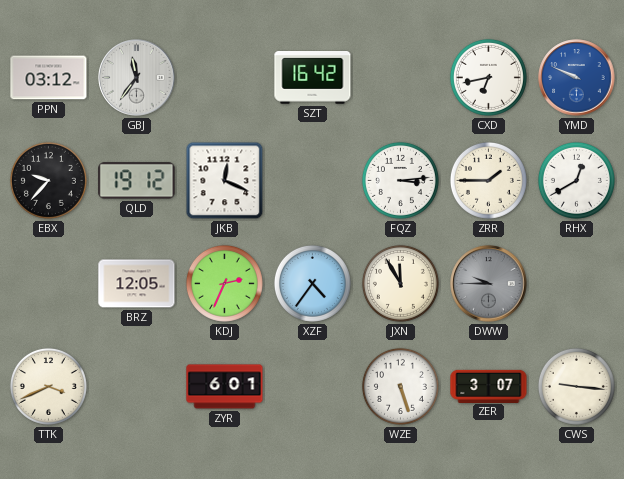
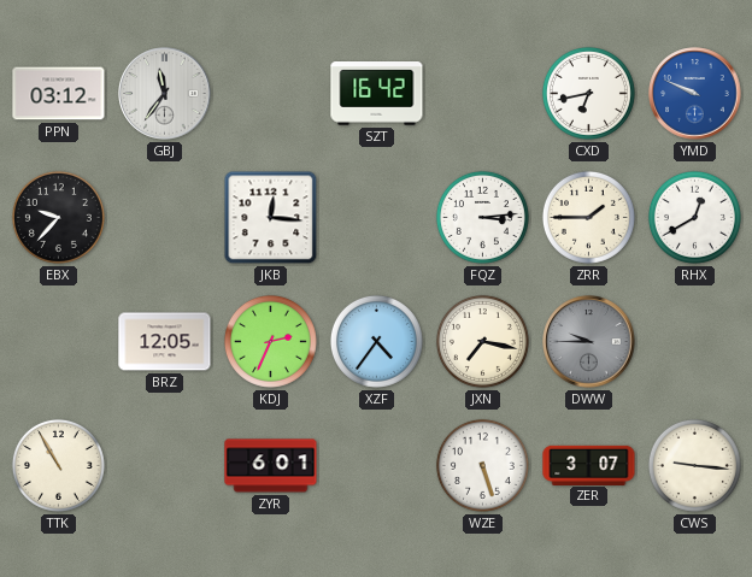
QLD: 19:12 -> none
JKB: 12:19 -> 12:16
JXN: 11:55 -> 7:17
TTK: 3:41 -> 10:55
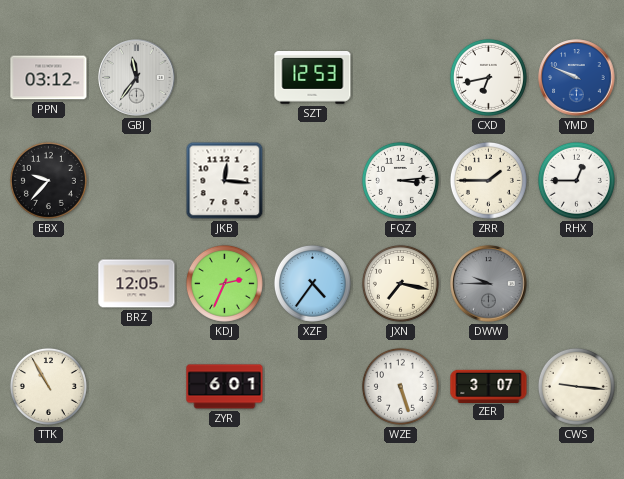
SZT: 16:42 -> 12:53
RHX: 12:40 -> 12:45
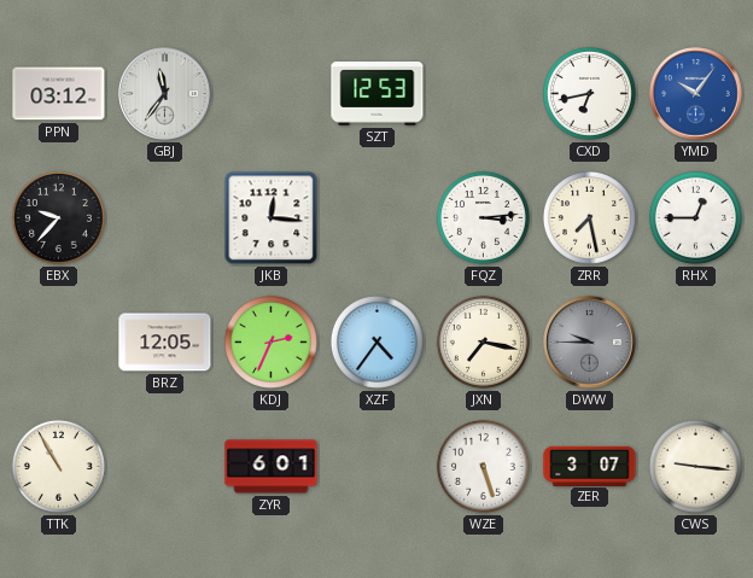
YMD: 9:49 -> 10:06
ZRR: 1:45 -> 7:28
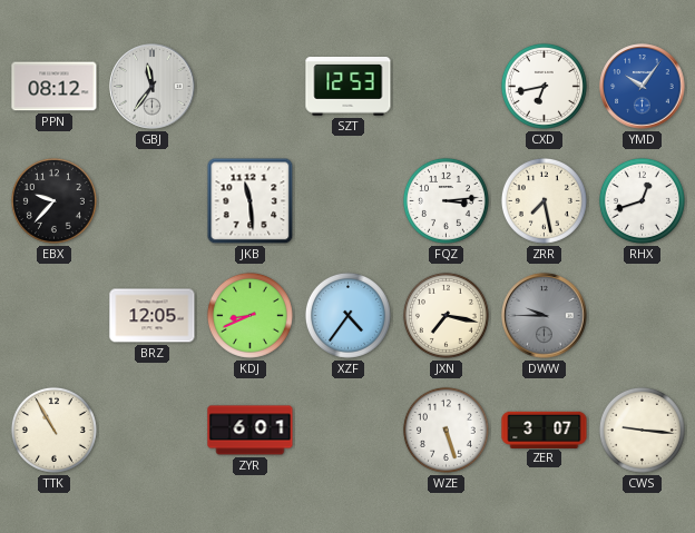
PPN: 03:12 -> 08:12
JKB: 12:16 -> 11:29
RHX: 12:45 -> 12:42
KDJ: 2:34 -> 8:41
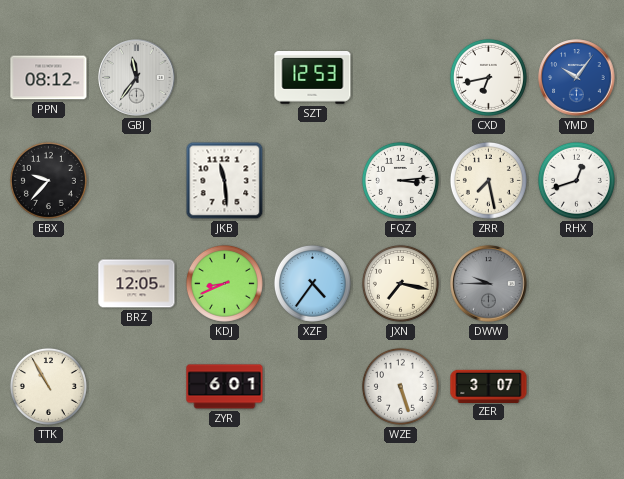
CWS: 9:16 -> none
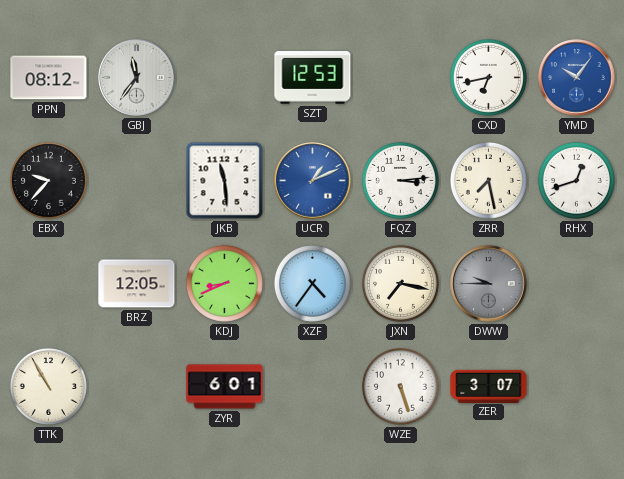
UCR: none -> 1:11
